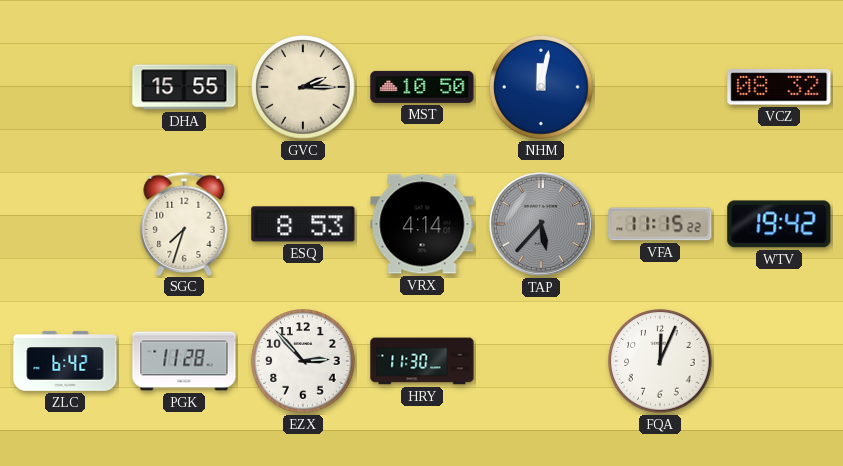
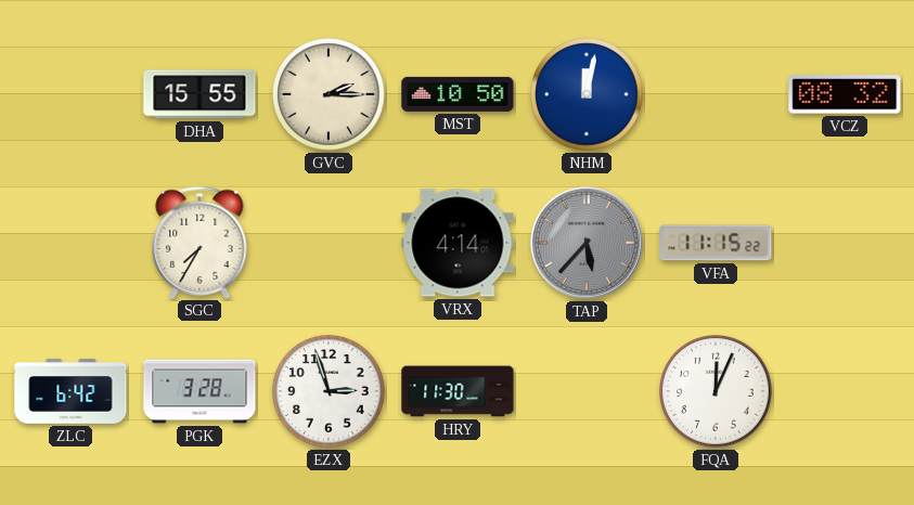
SGC: 7:33 -> 7:35
ESQ: 8:53 -> none
WTV: 19:42 -> none
PGK: 11:28 -> 3:28
EZX: 2:53 -> 2:57
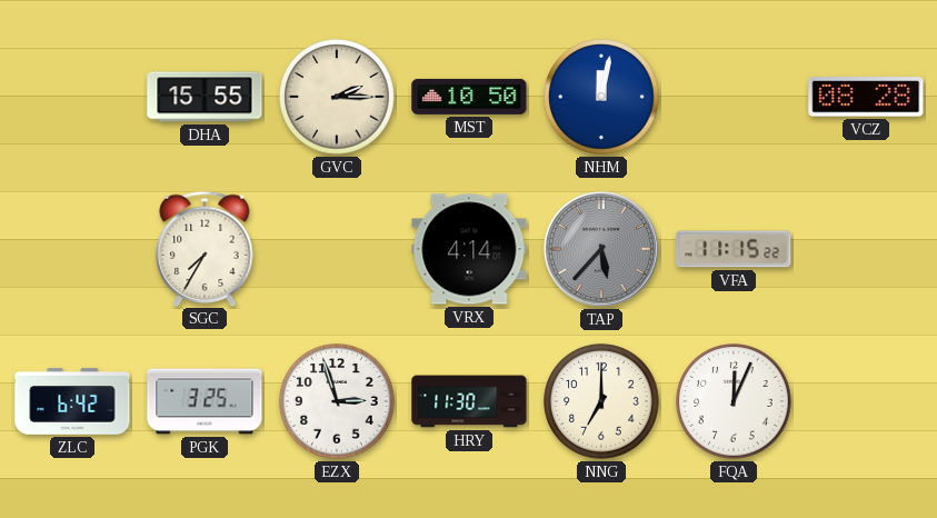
VCZ: 08:32 -> 08:28
PGK: 3:28 -> 3:25
NNG: none -> 7:00
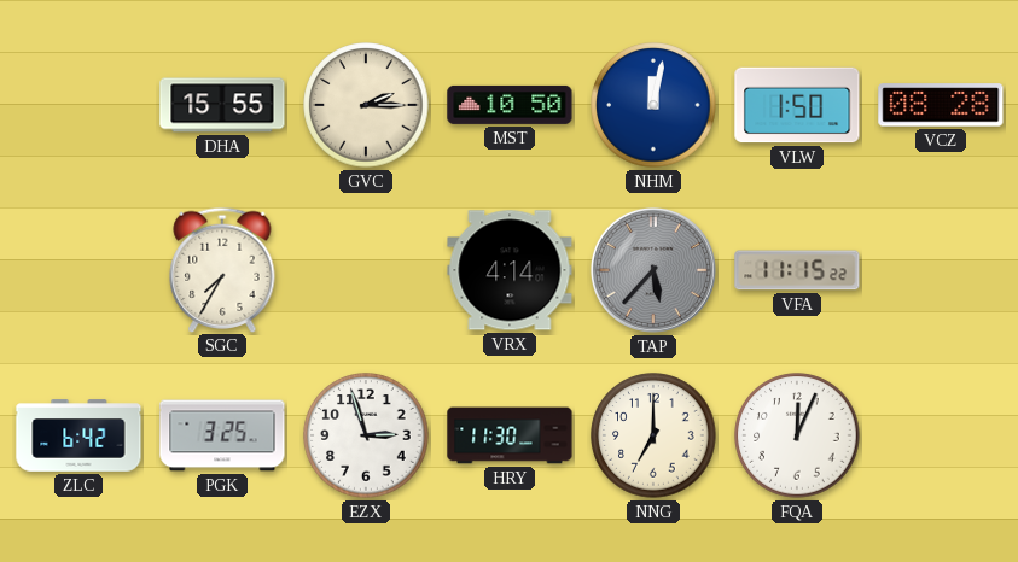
VLW: none -> 1:50
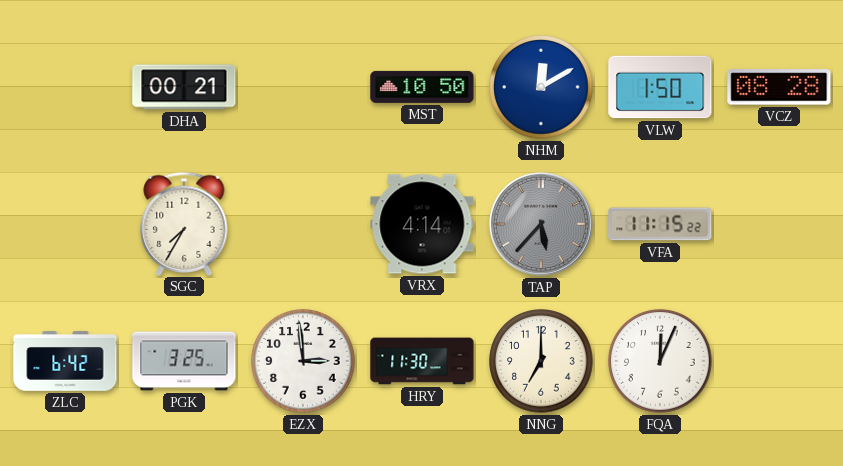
DHA: 15:55 -> 00:21
GVC: 2:15 -> none
NHM: 12:02 -> 12:10
EZX: 2:57 -> 2:59
